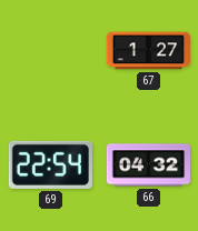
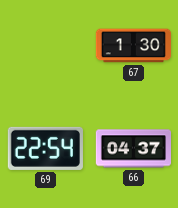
67: 1:27 -> 1:30
66: 04:32 -> 04:37
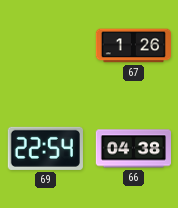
67: 1:30 -> 1:26
66: 04:37 -> 04:38
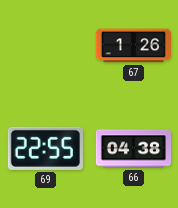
69: 22:54 -> 22:55
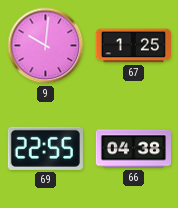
9: none -> 10:01
67: 1:26 -> 1:25
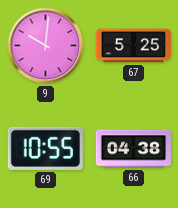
67: 1:25 -> 5:25
69: 22:55 -> 10:55
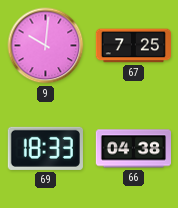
67: 5:25 -> 7:25
69: 10:55 -> 18:33
